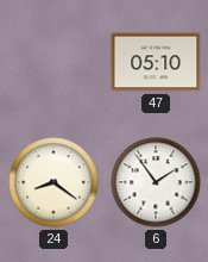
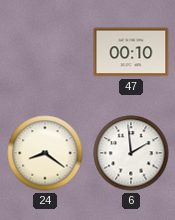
47: 05:10 -> 00:10
6: 1:54 -> 1:59
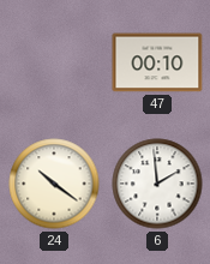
24: 8:21 -> 10:21
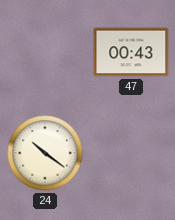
47: 00:10 -> 00:43
6: 1:59 -> none
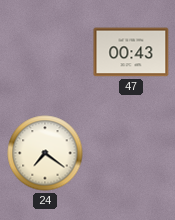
24: 10:21 -> 7:21
